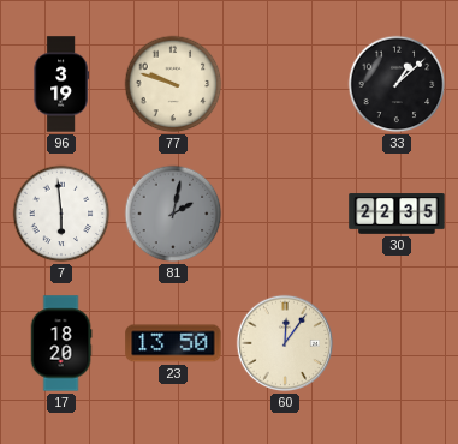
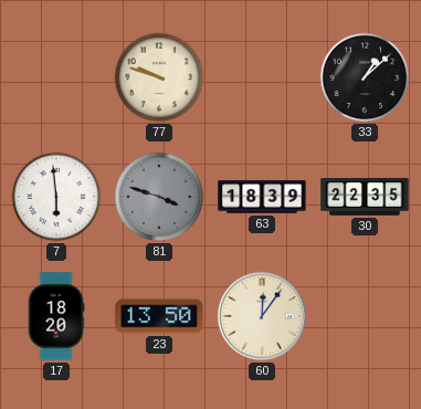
96: 3:19 -> none
81: 2:02 -> 3:48
63: none -> 18:39
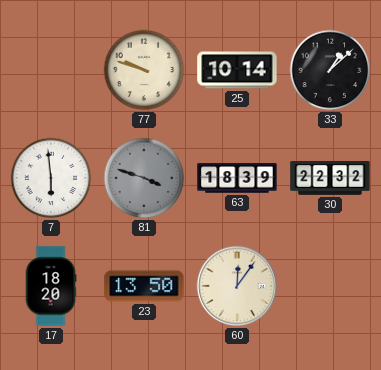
25: none -> 10:14
30: 22:35 -> 22:32
